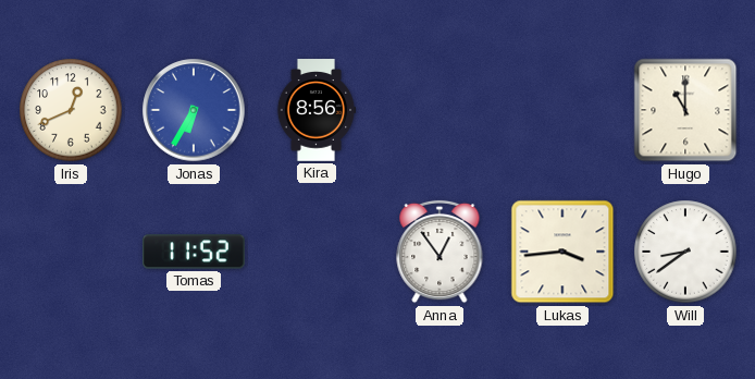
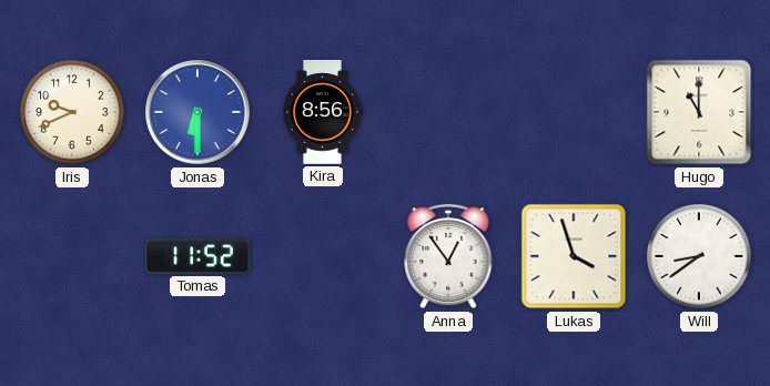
Iris: 12:41 -> 9:41
Jonas: 6:35 -> 6:30
Lukas: 3:44 -> 3:57
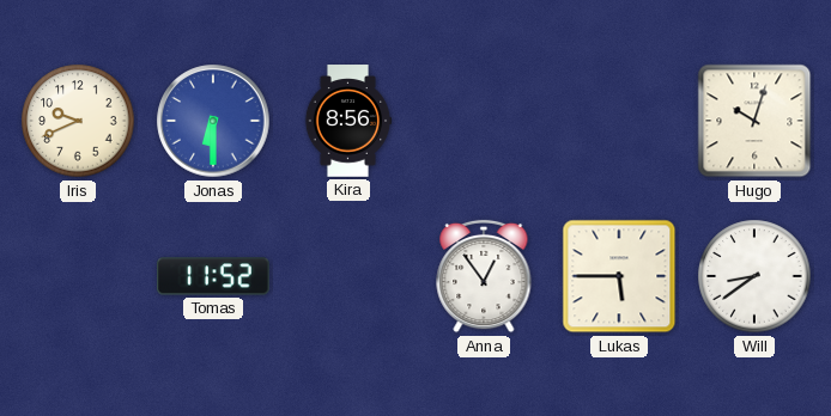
Hugo: 11:00 -> 10:03
Lukas: 3:57 -> 5:45
